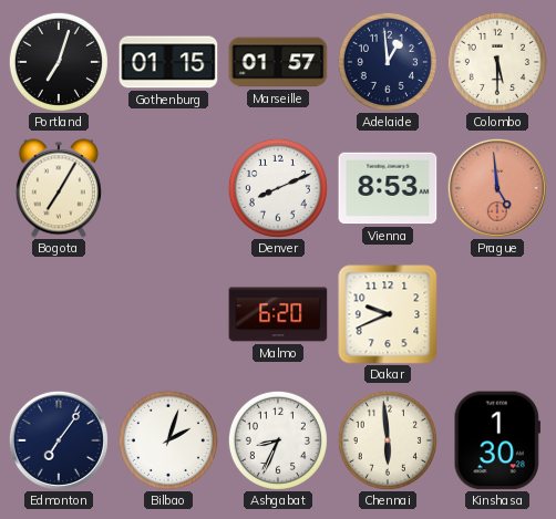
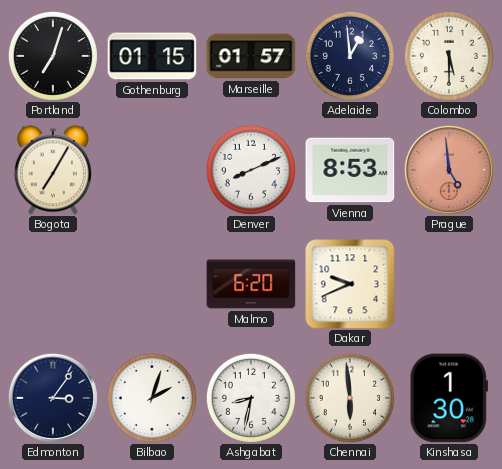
Edmonton: 7:06 -> 3:06
Ashgabat: 8:34 -> 8:32
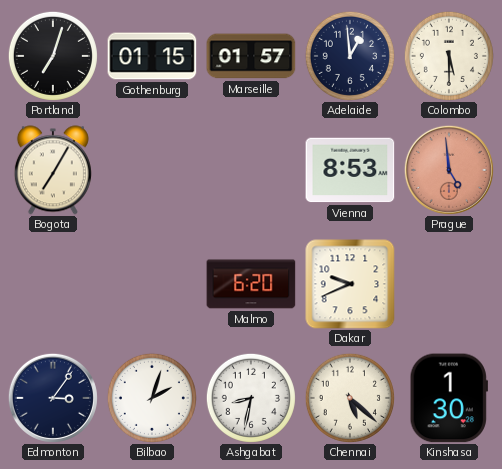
Denver: 8:11 -> none
Chennai: 5:59 -> 5:22
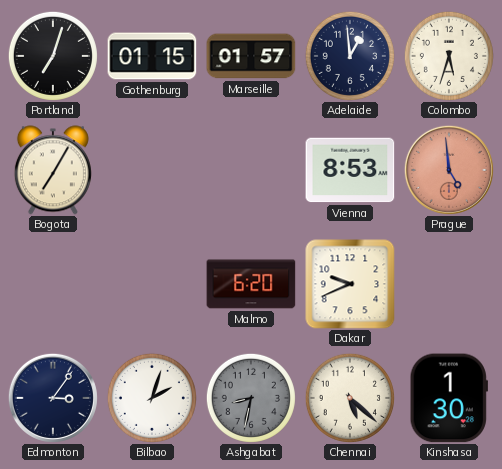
Colombo: 5:30 -> 5:33
Ashgabat dial: white -> grey
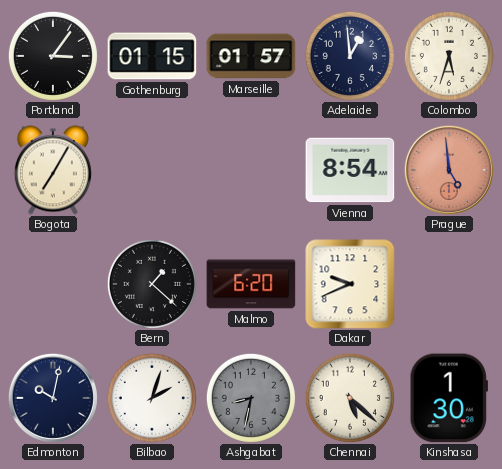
Portland: 7:03 -> 3:06
Vienna: 8:53 -> 8:54
Bern: none -> 1:22
Edmonton: 3:06 -> 10:02
